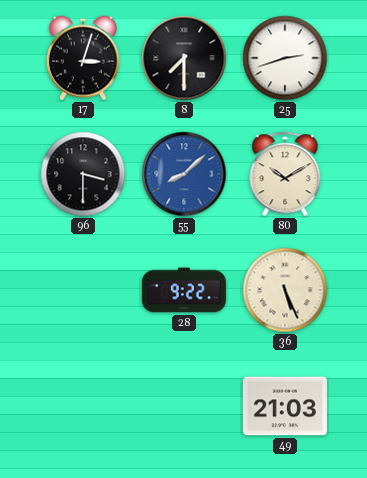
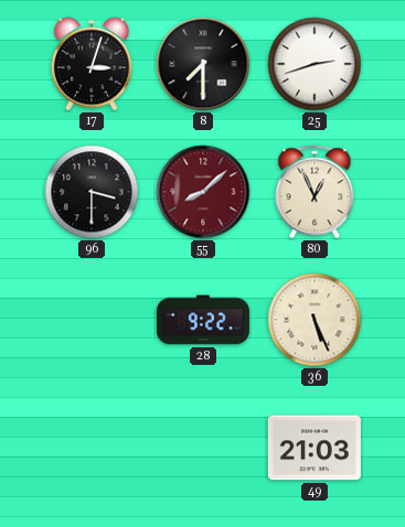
55 dial: blue -> burgundy
80: 10:10 -> 12:56
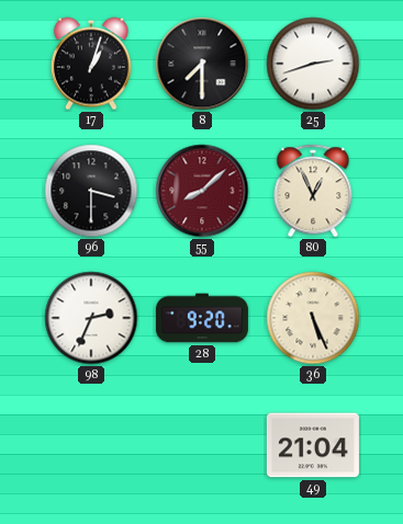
17: 3:03 -> 1:03
98: none -> 2:34
28: 9:22 -> 9:20
49: 21:03 -> 21:04
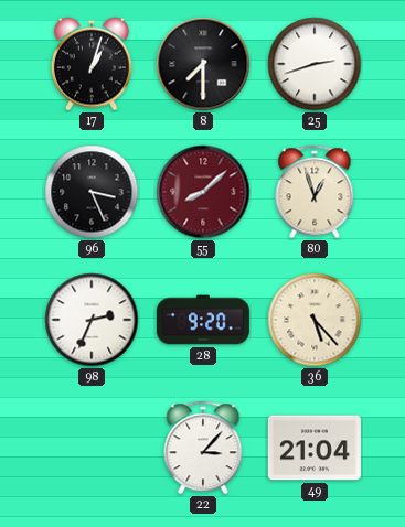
96: 3:30 -> 3:26
80: 12:56 -> 12:57
36: 5:26 -> 5:23
22: none -> 3:07
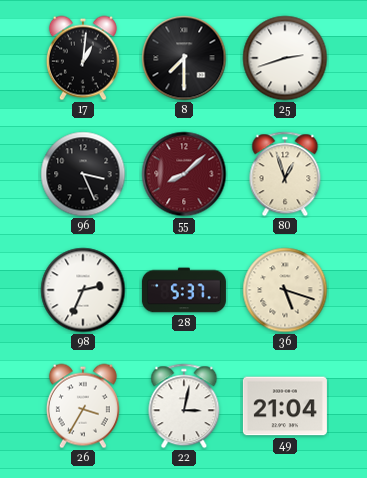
17: 1:03 -> 1:01
28: 9:20 -> 5:37
36: 5:23 -> 5:18
26: none -> 3:35
22: 3:07 -> 3:02
